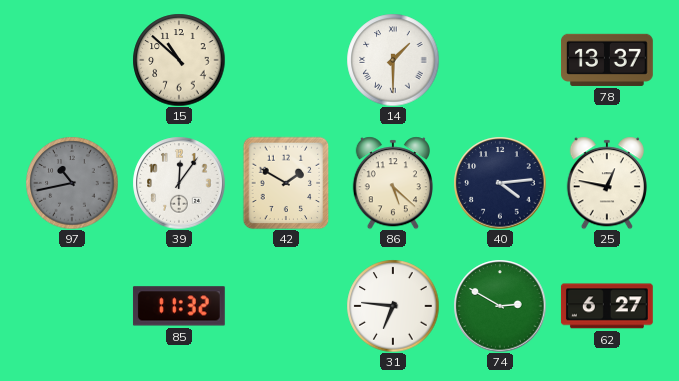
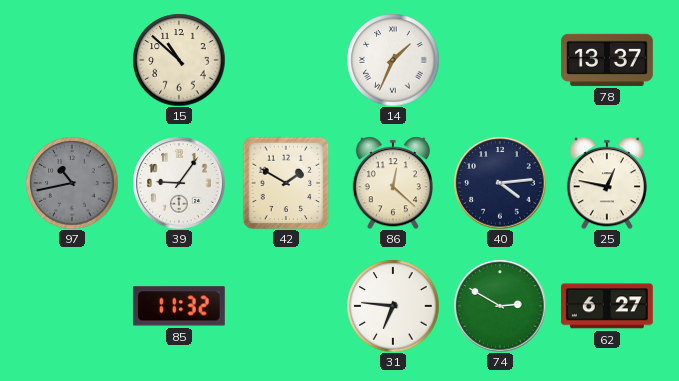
14: 1:30 -> 1:34
39: 12:06 -> 9:06
86: 5:22 -> 12:22
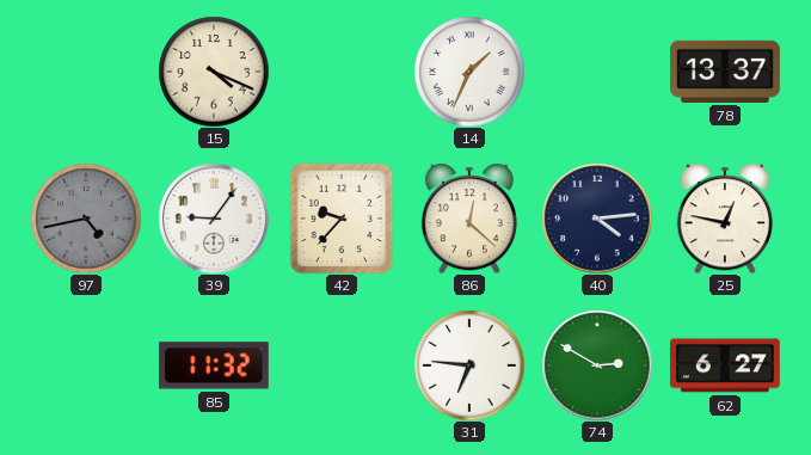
15: 10:52 -> 4:19
97: 10:43 -> 4:43
42: 1:50 -> 9:37
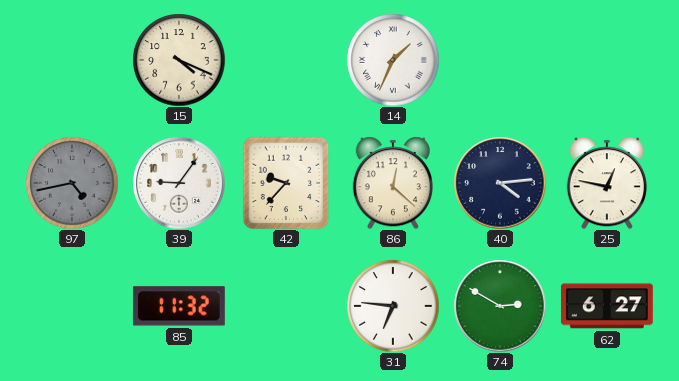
78: 13:37 -> none
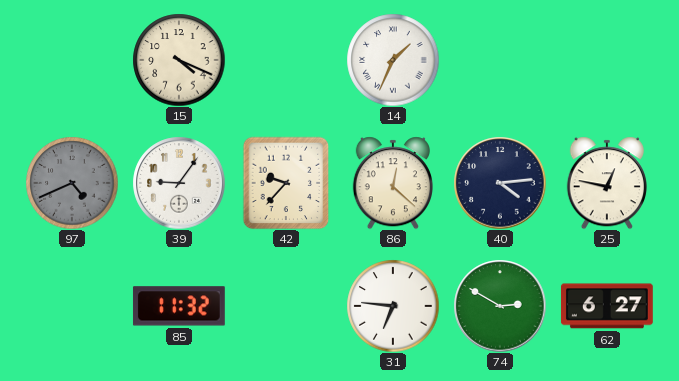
97: 4:43 -> 4:41
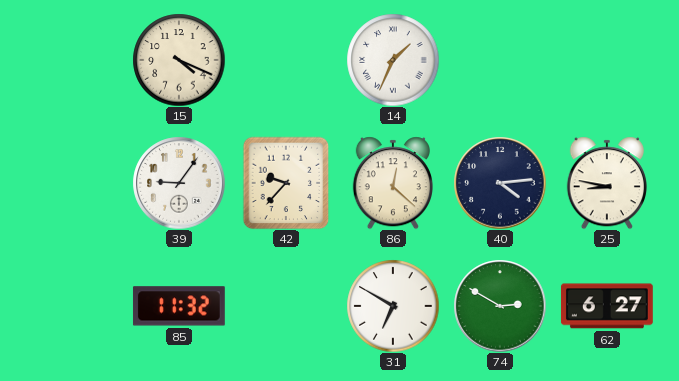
97: 4:41 -> none
25: 12:47 -> 8:47
31: 6:46 -> 6:50
